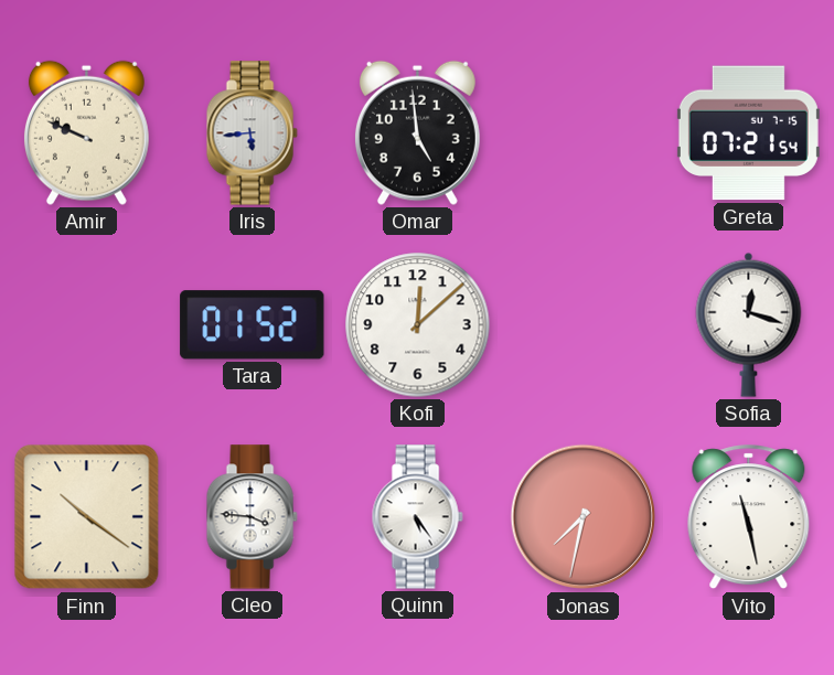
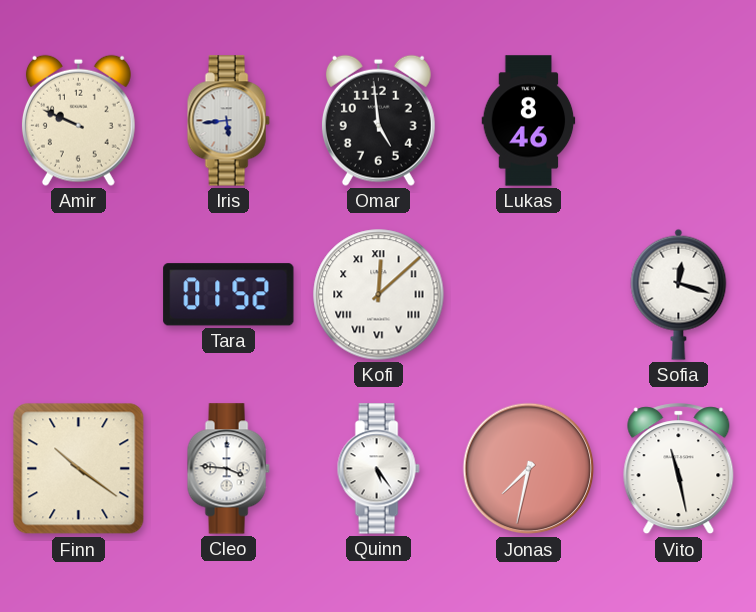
Lukas: none -> 8:46
Greta: 07:21 -> none
Kofi numerals: Arabic -> Roman
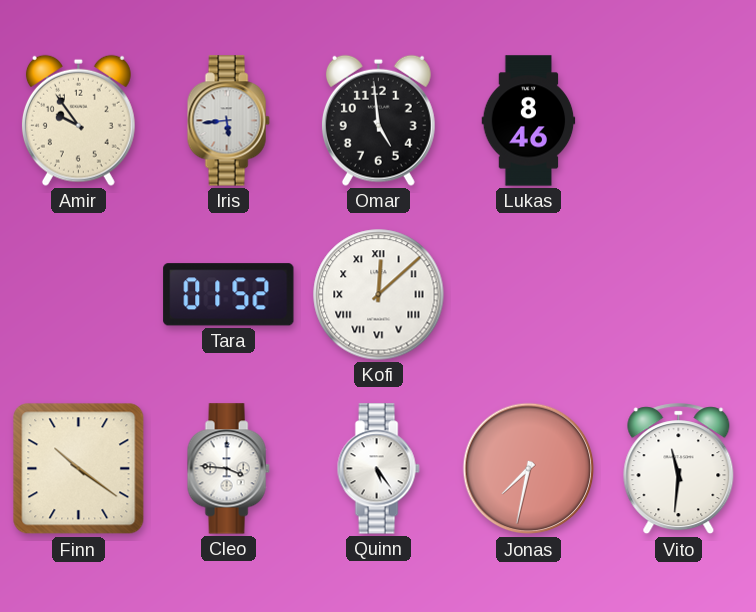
Amir: 9:49 -> 9:54
Sofia: 12:18 -> none
Vito: 11:28 -> 11:31
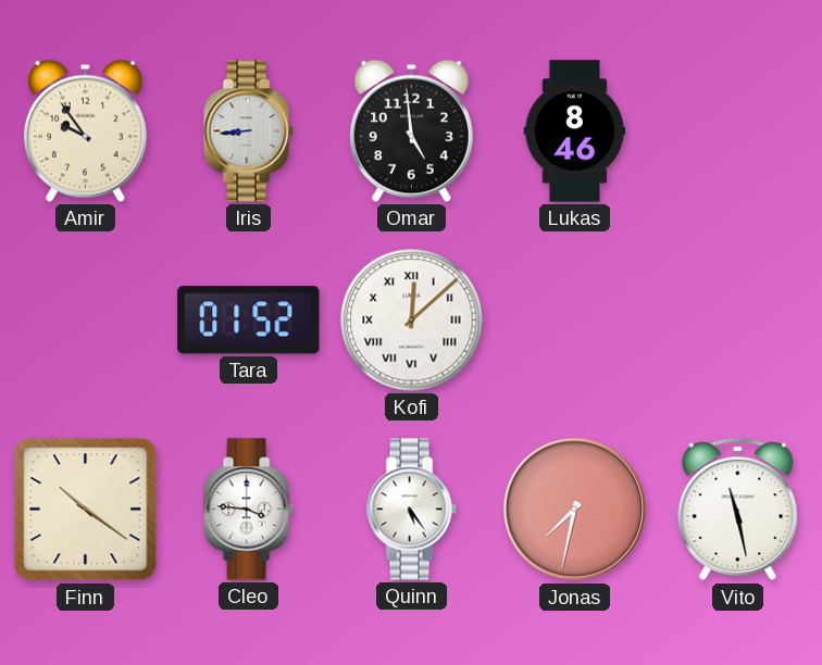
Iris: 5:44 -> 8:44
Vito: 11:31 -> 11:28
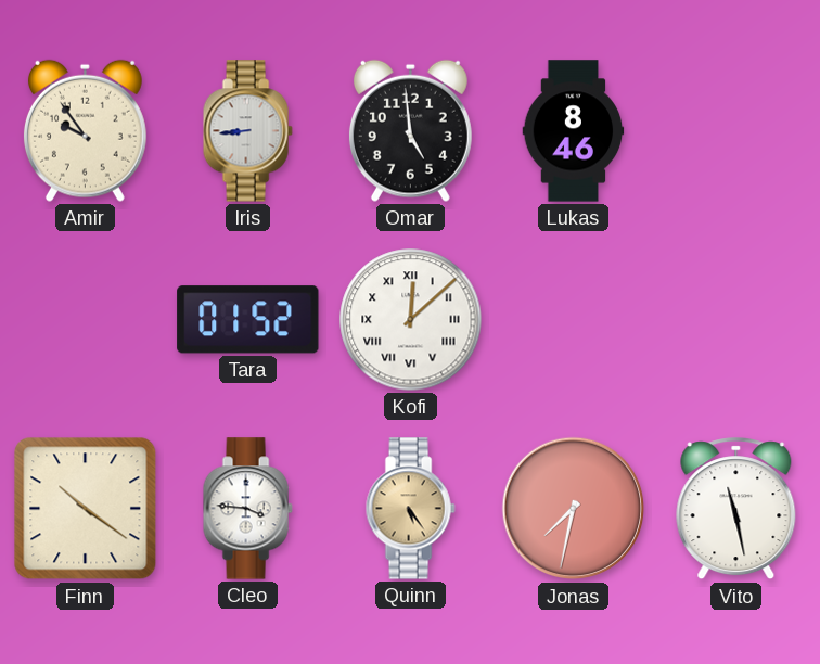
Quinn dial: white -> champagne
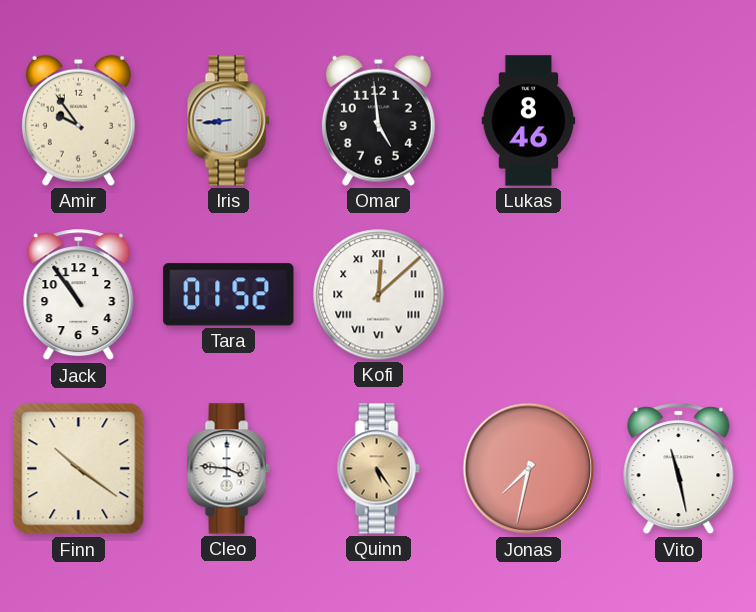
Jack: none -> 10:54
